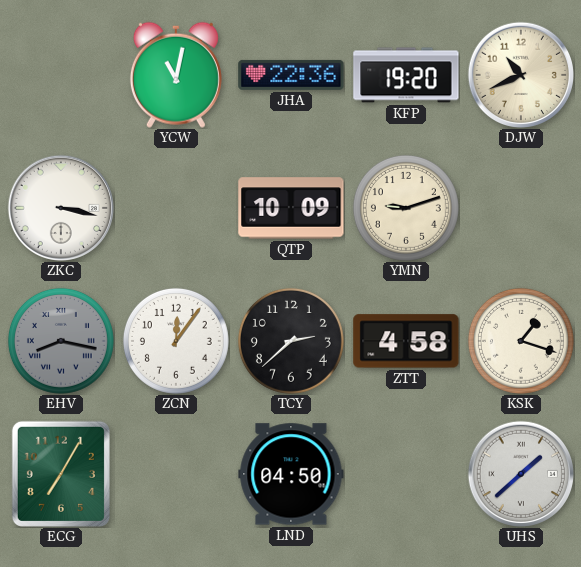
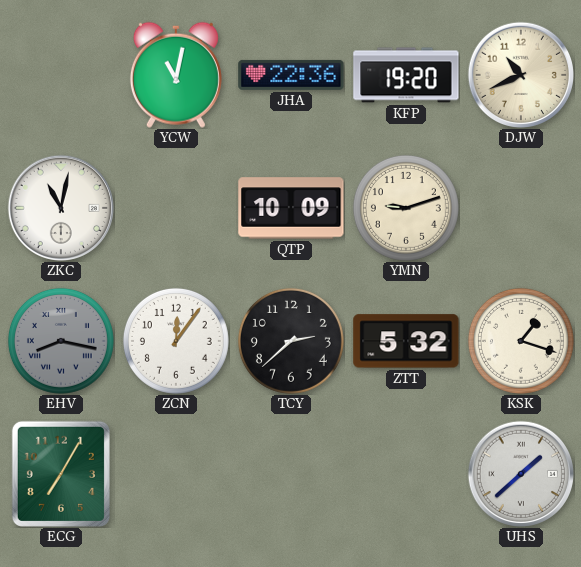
ZKC: 3:17 -> 11:02
ZTT: 4:58 -> 5:32
LND: 04:50 -> none
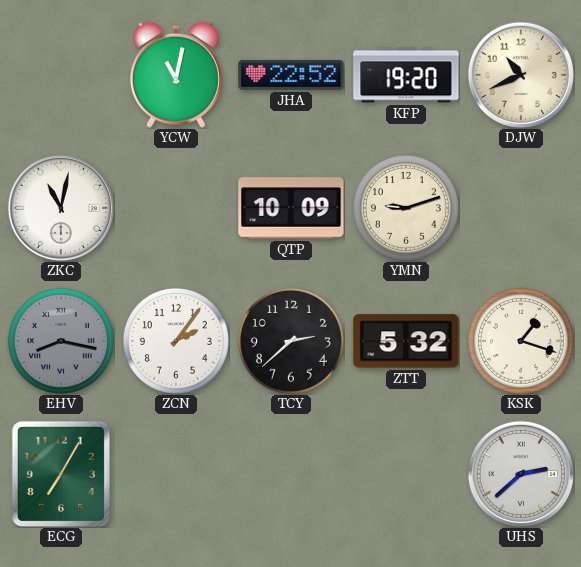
JHA: 22:36 -> 22:52
ZCN: 12:06 -> 2:06
UHS: 1:38 -> 2:38
